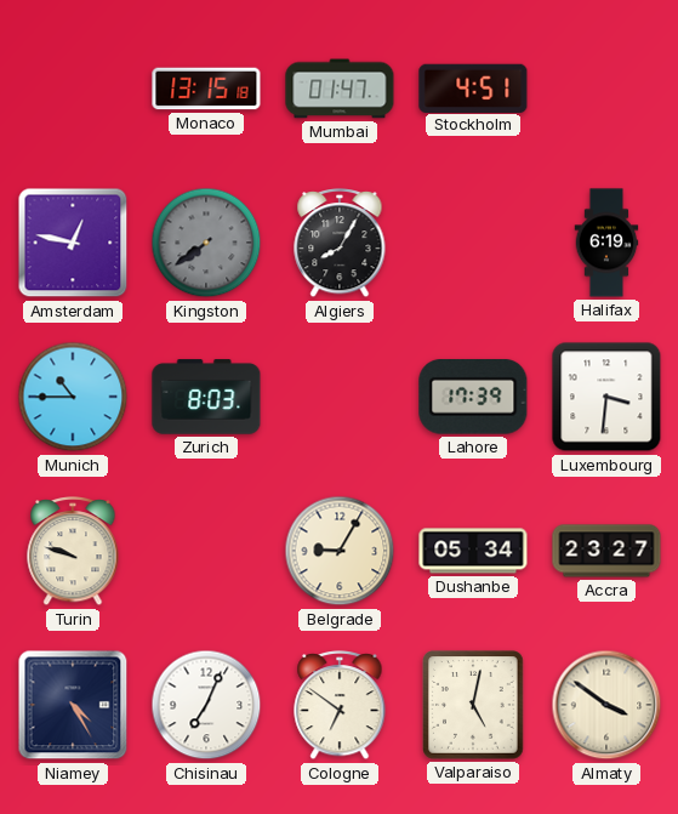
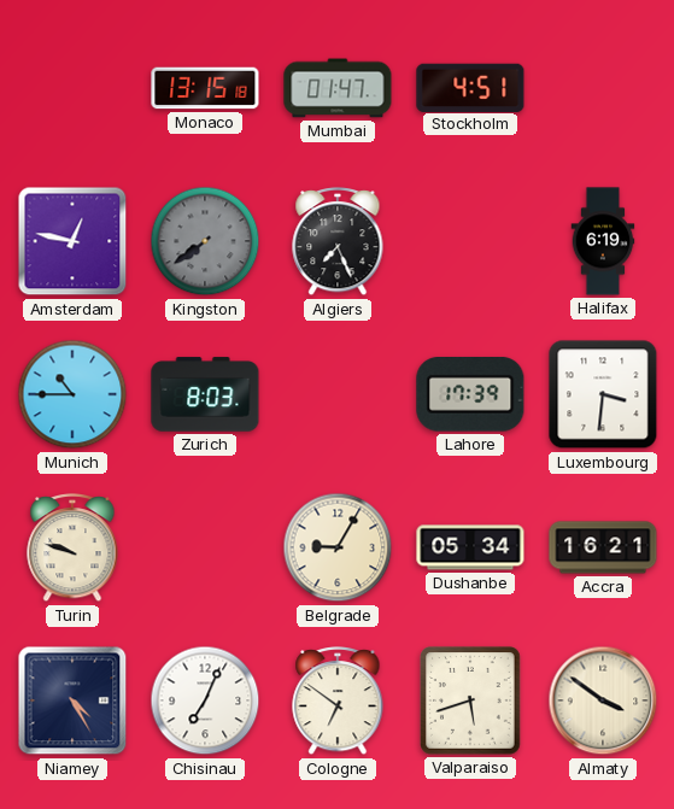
Algiers: 8:05 -> 7:26
Accra: 23:27 -> 16:21
Valparaiso: 5:02 -> 5:42
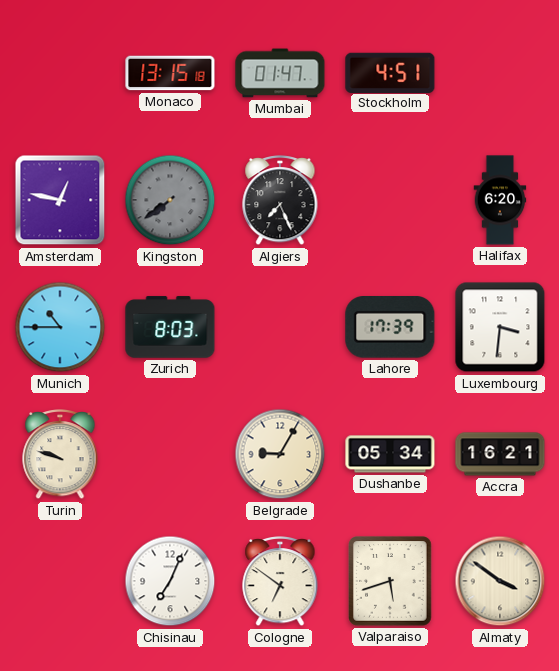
Halifax: 6:19 -> 6:20
Niamey: 4:25 -> none
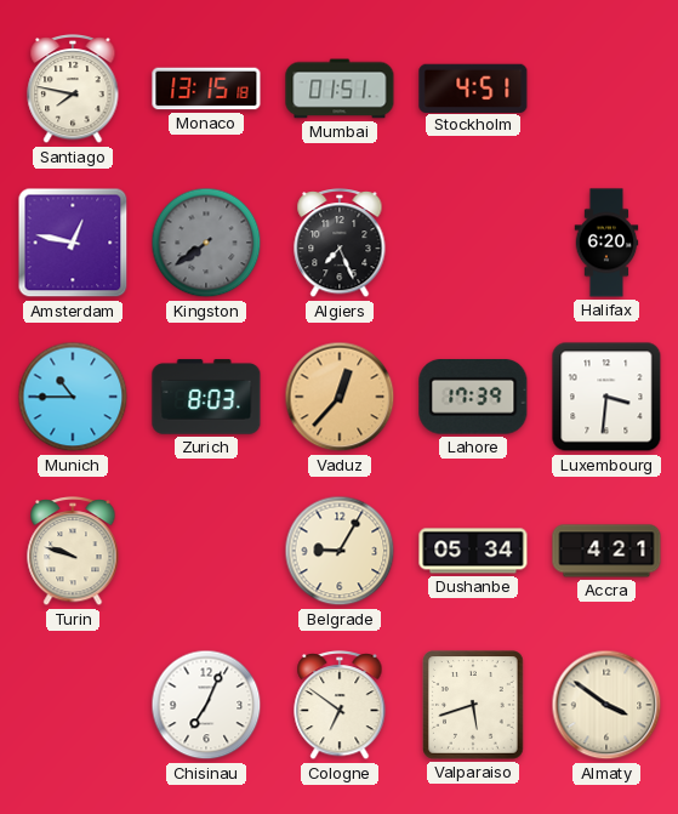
Santiago: none -> 7:47
Mumbai: 01:47 -> 01:51
Vaduz: none -> 12:37
Accra: 16:21 -> 4:21
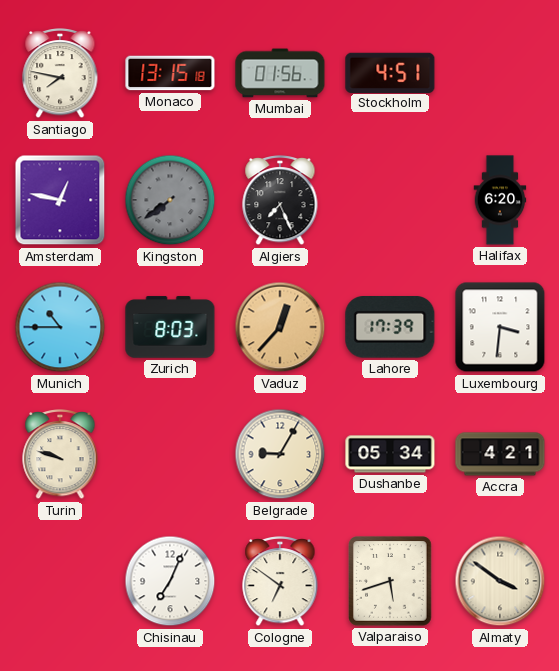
Mumbai: 01:51 -> 01:56
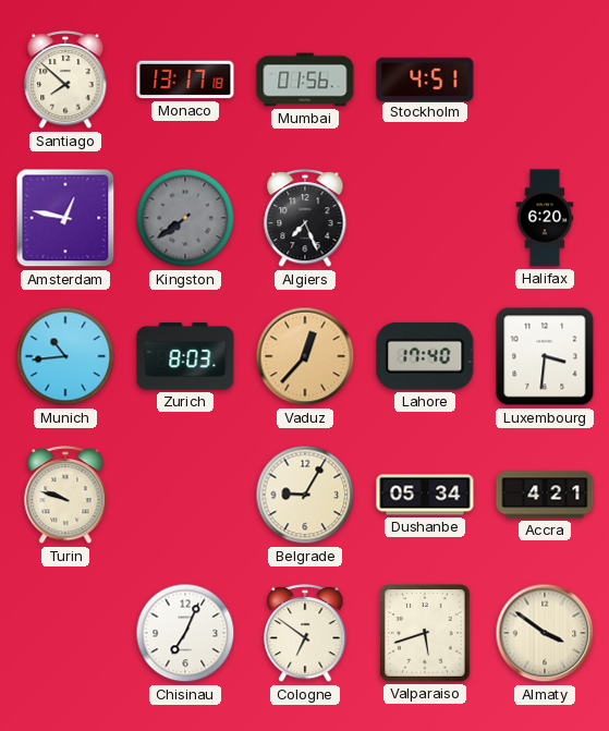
Santiago: 7:47 -> 7:52
Monaco: 13:15 -> 13:17
Munich: 10:45 -> 10:44
Lahore: 17:39 -> 17:40
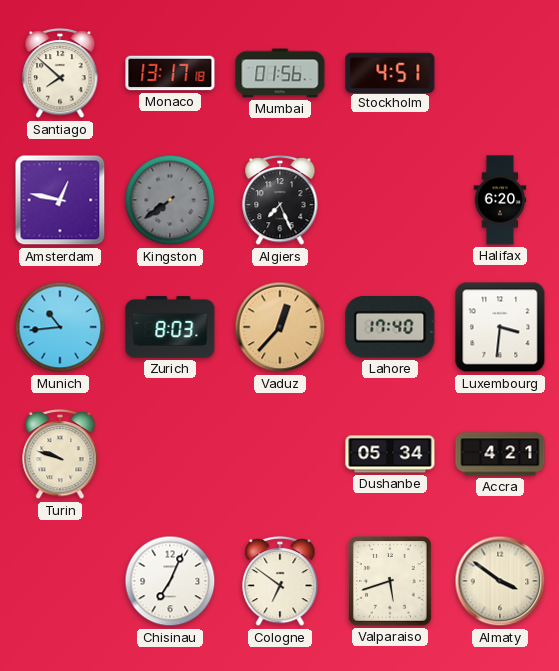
Belgrade: 9:05 -> none
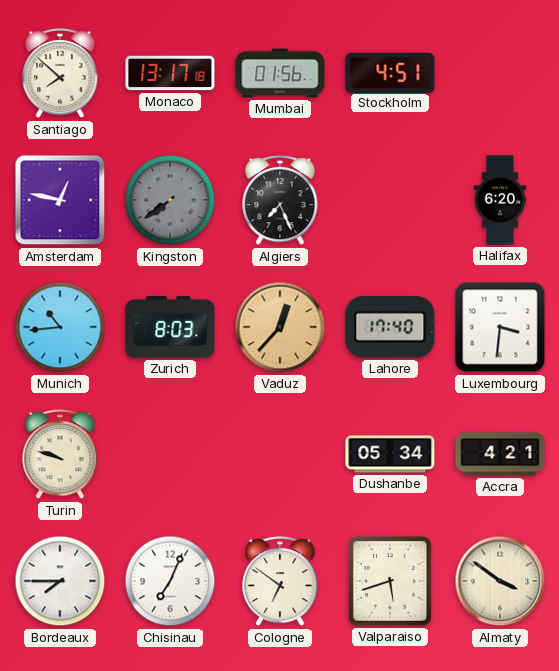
Bordeaux: none -> 7:45
